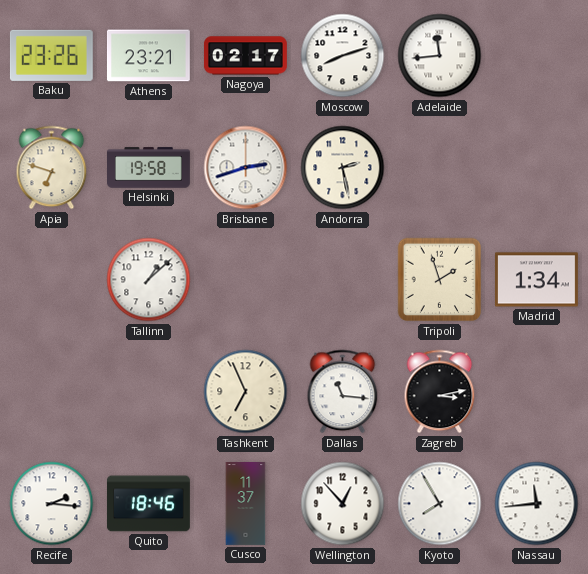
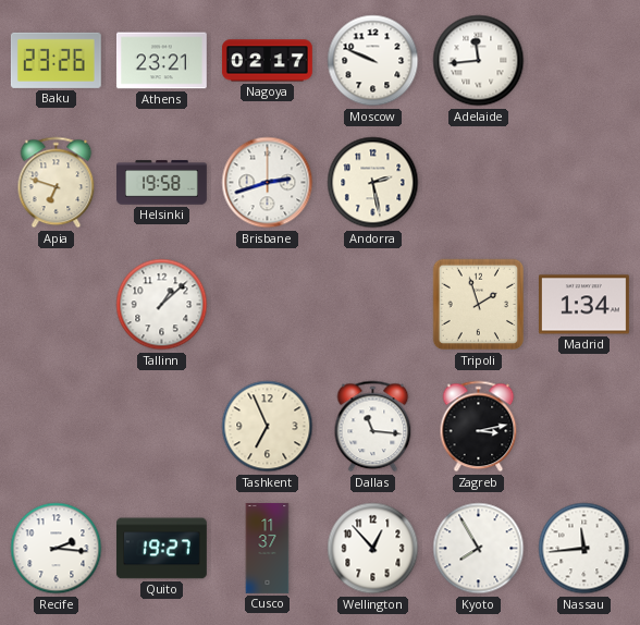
Moscow: 8:12 -> 9:49
Quito: 18:46 -> 19:27
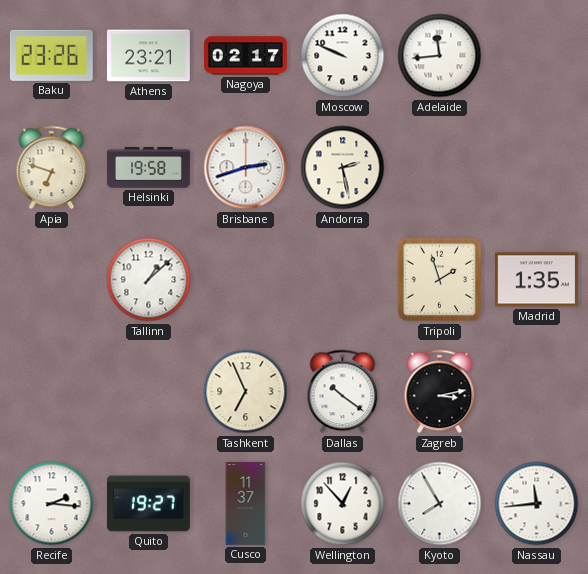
Madrid: 1:34 -> 1:35
Dallas: 11:16 -> 10:21
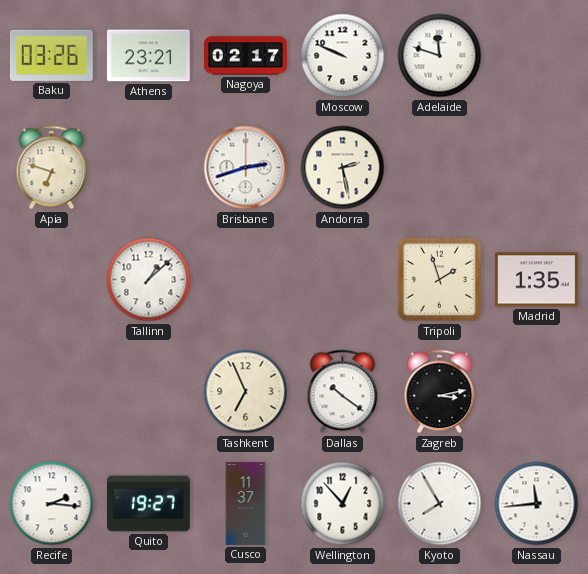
Baku: 23:26 -> 03:26
Adelaide: 11:44 -> 11:48
Helsinki: 19:58 -> none
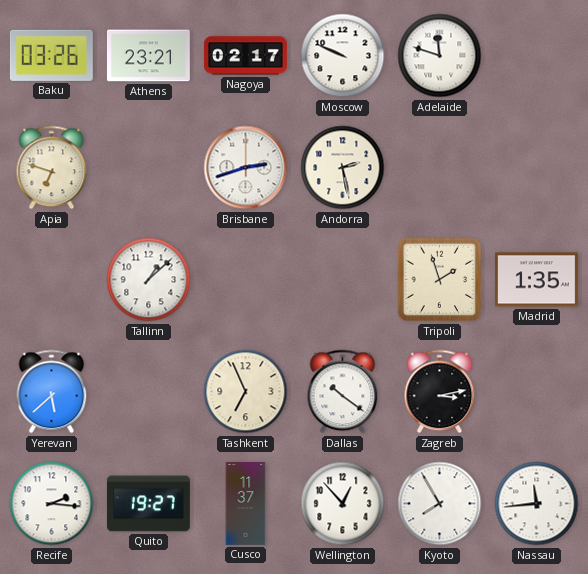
Yerevan: none -> 5:38
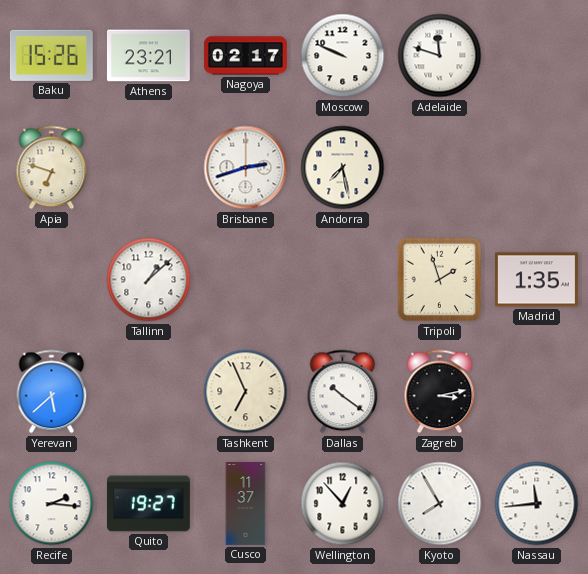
Baku: 03:26 -> 15:26
Andorra: 2:28 -> 7:28
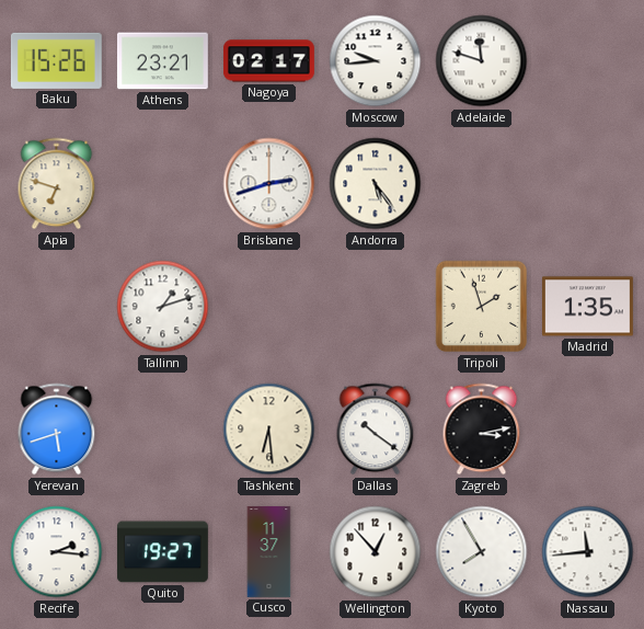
Moscow: 9:49 -> 9:44
Andorra: 7:28 -> 5:24
Tallinn: 1:08 -> 1:12
Yerevan: 5:38 -> 5:42
Tashkent: 6:56 -> 6:29
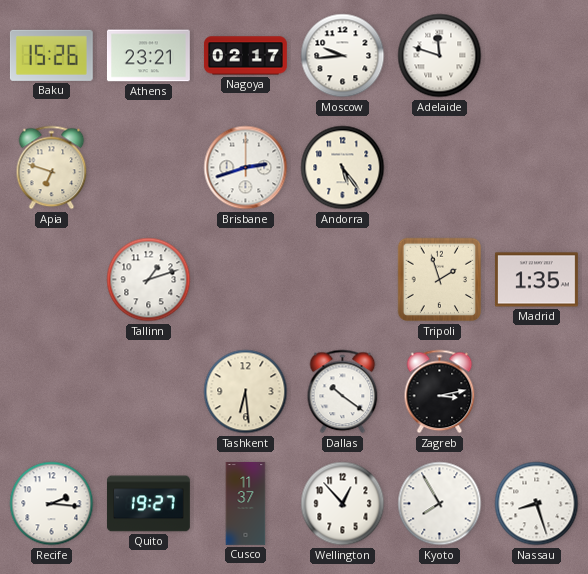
Yerevan: 5:42 -> none
Nassau: 11:44 -> 8:27
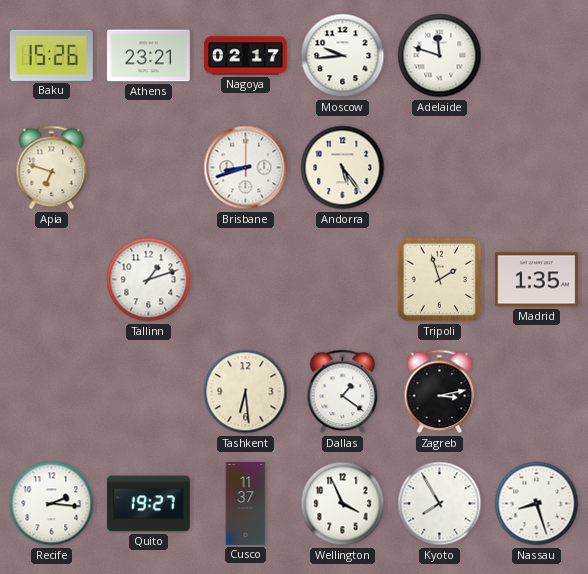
Brisbane: 2:42 -> 8:42
Dallas: 10:21 -> 1:21
Wellington: 12:53 -> 3:56
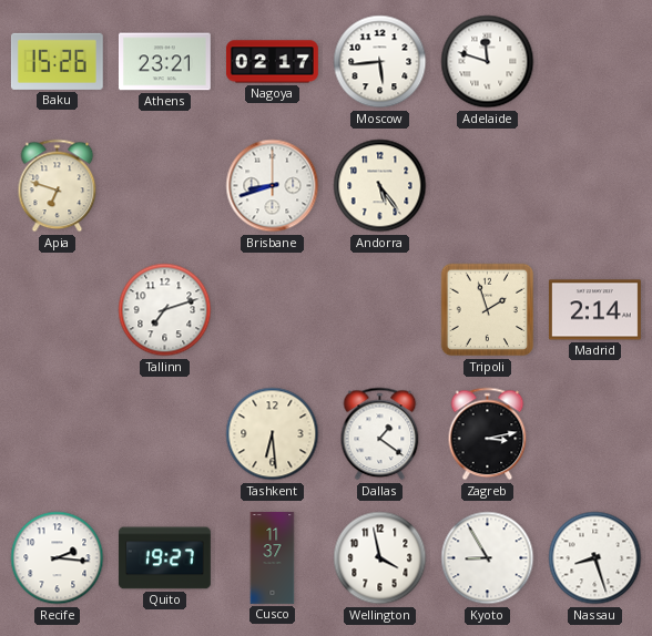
Moscow: 9:44 -> 5:44
Tallinn: 1:12 -> 7:12
Madrid: 1:35 -> 2:14
Wellington: 3:56 -> 3:58
Kyoto: 7:55 -> 8:55
